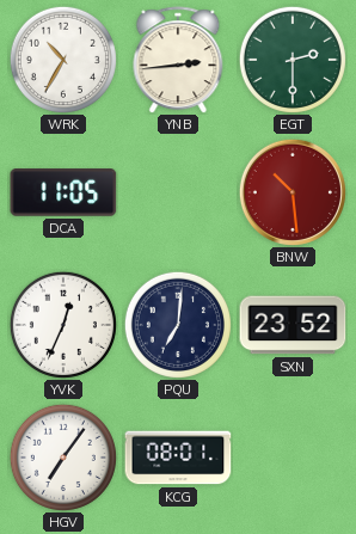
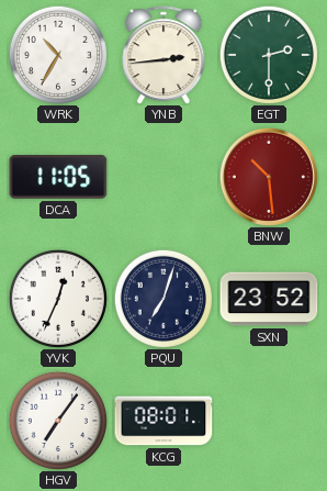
PQU: 7:01 -> 7:03
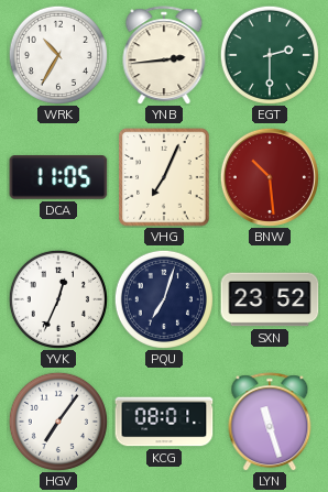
VHG: none -> 7:04
LYN: none -> 11:27
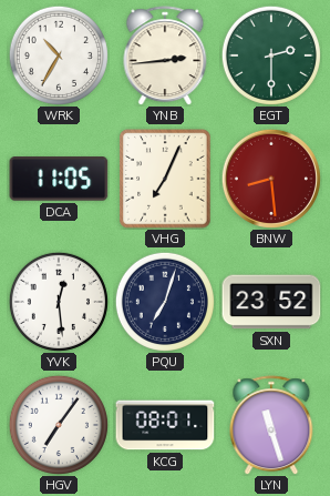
BNW: 10:29 -> 8:29
YVK: 12:34 -> 12:29
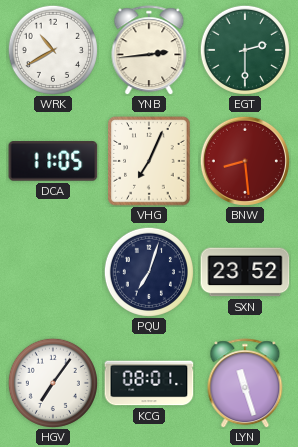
WRK: 10:35 -> 10:40
YVK: 12:29 -> none
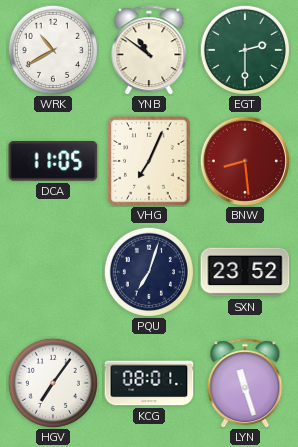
YNB: 2:44 -> 10:51
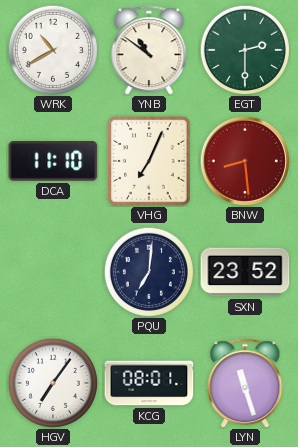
DCA: 11:05 -> 11:10
PQU: 7:03 -> 7:01
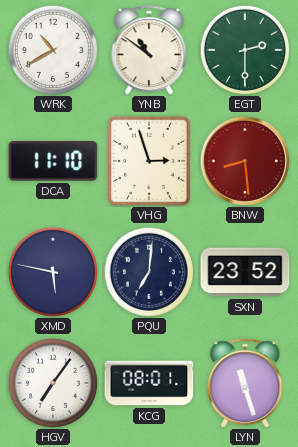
VHG: 7:04 -> 2:57
XMD: none -> 5:47
